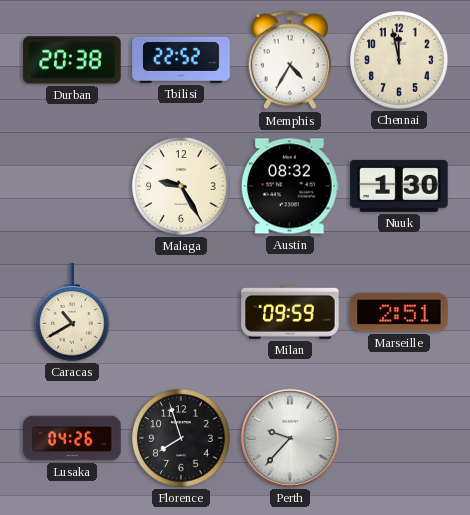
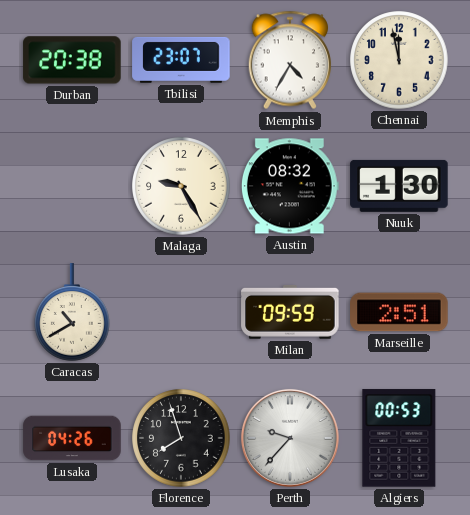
Tbilisi: 22:52 -> 23:07
Algiers: none -> 00:53
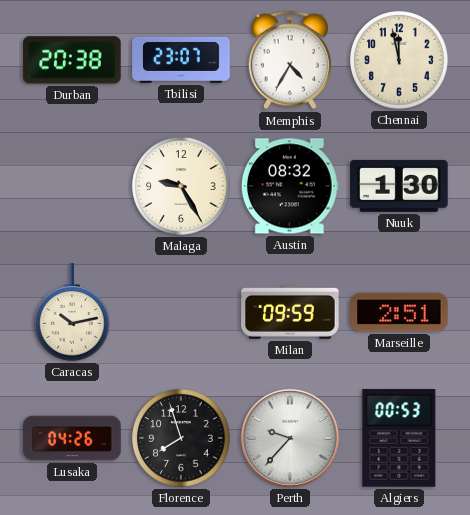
Caracas: 10:40 -> 10:13
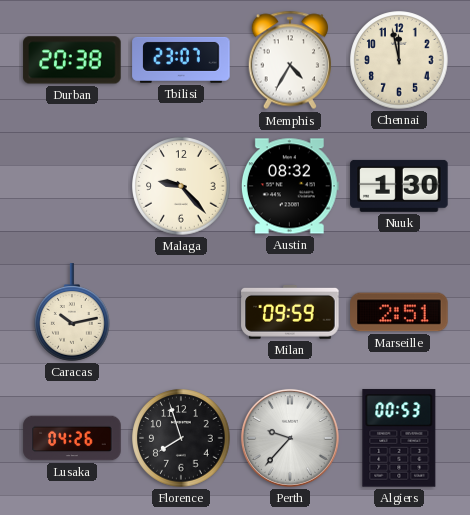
Malaga: 9:25 -> 9:23
